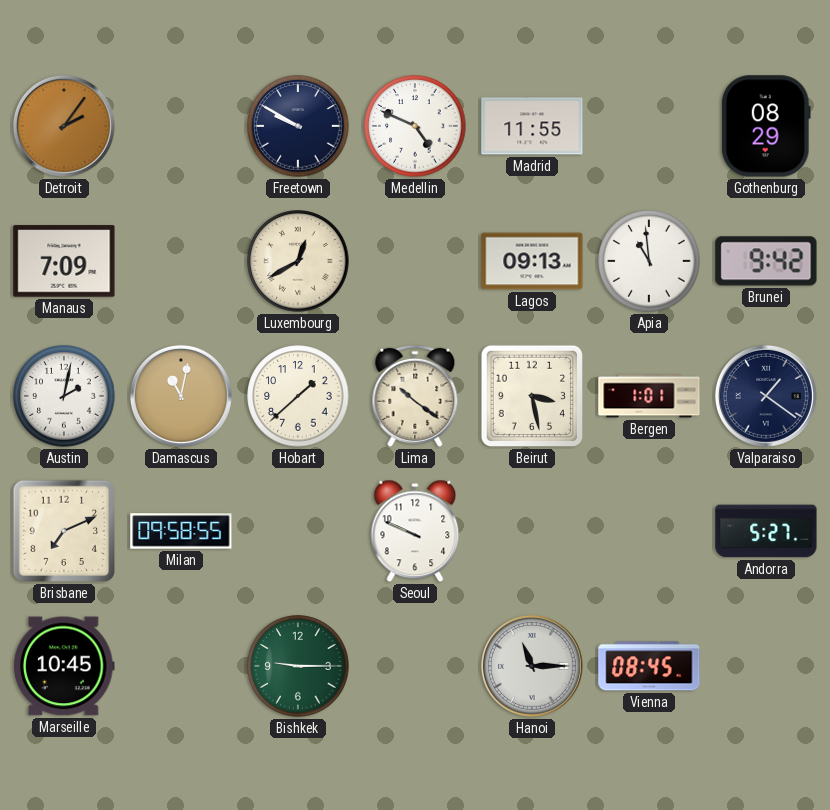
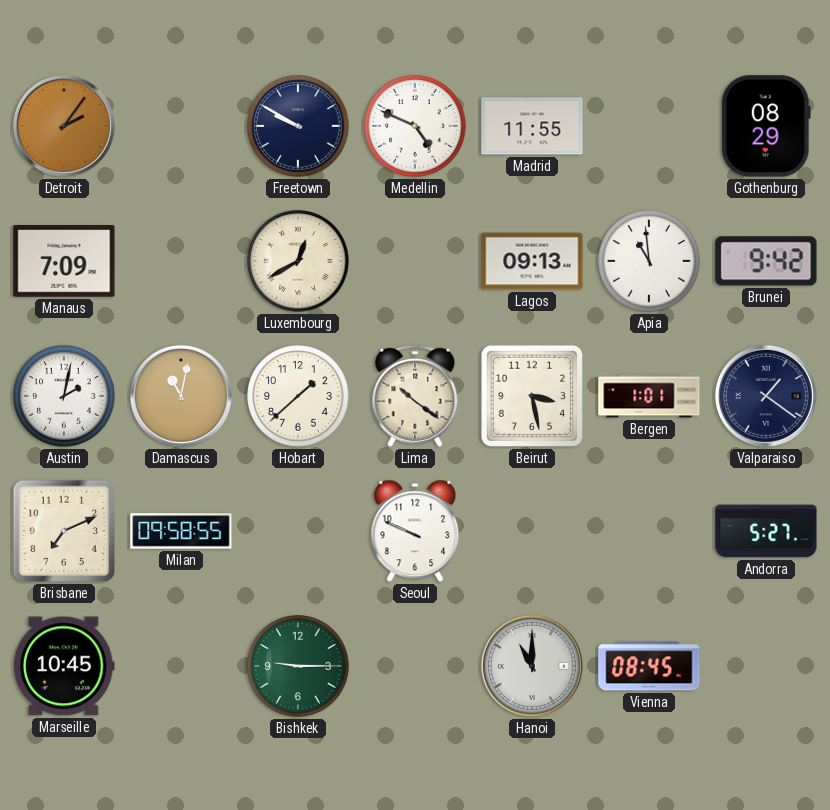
Hanoi: 11:15 -> 11:00
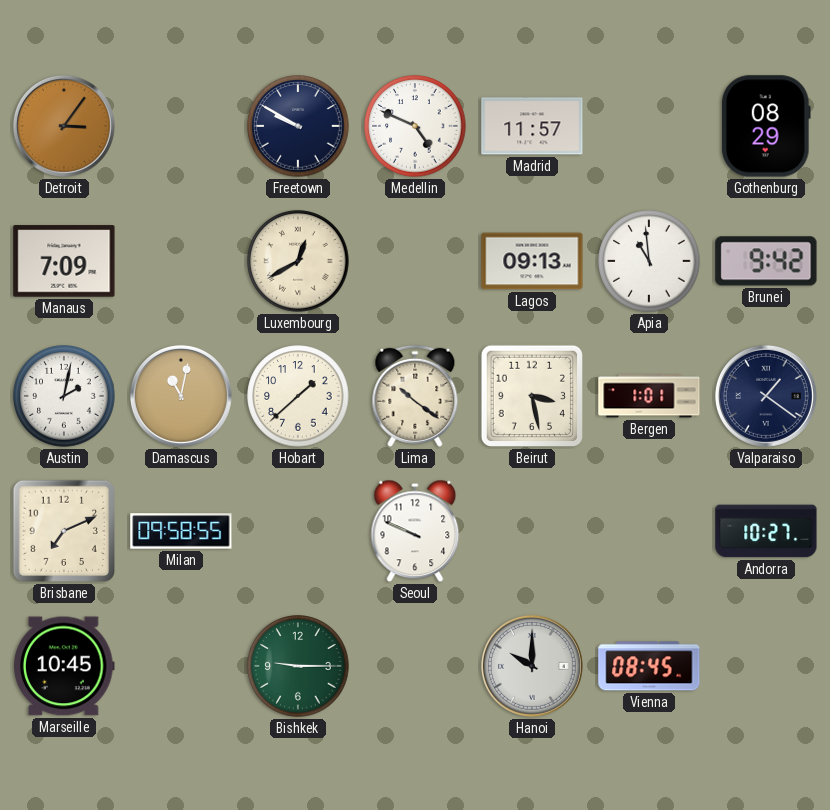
Detroit: 2:06 -> 3:06
Madrid: 11:55 -> 11:57
Andorra: 5:27 -> 10:27
Hanoi: 11:00 -> 10:00
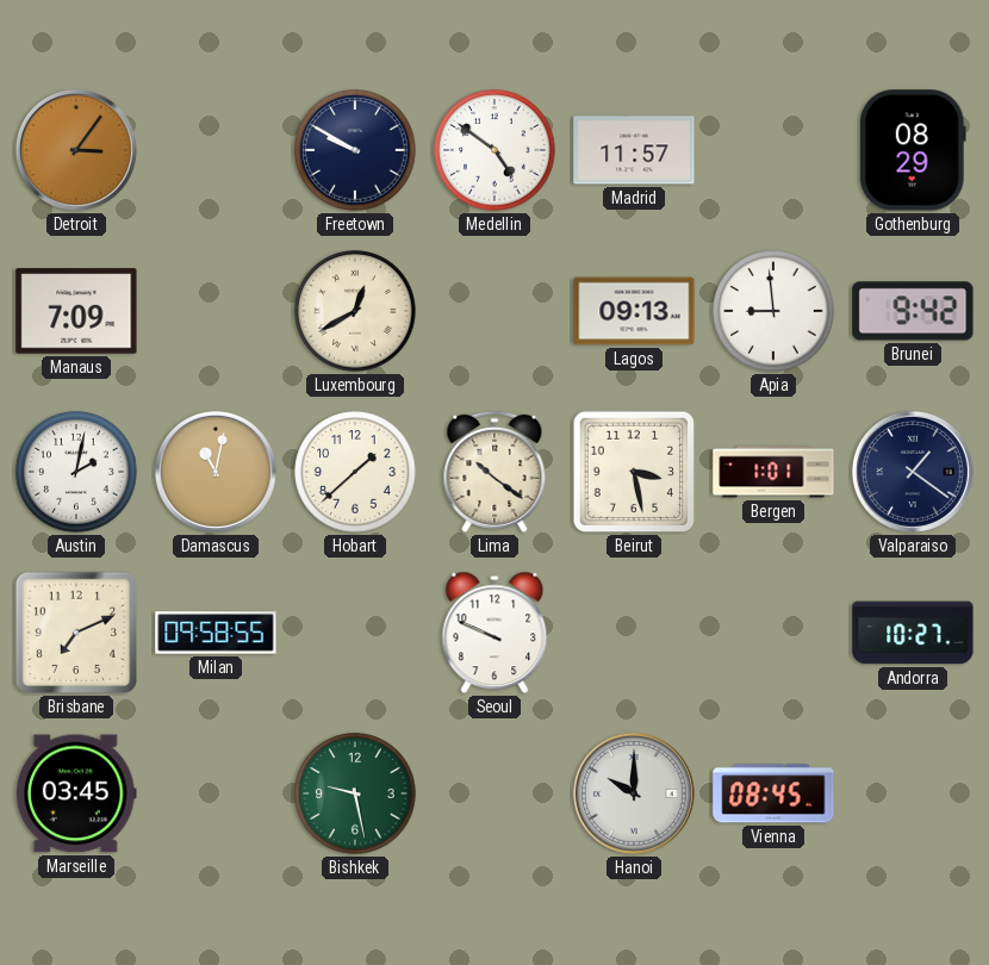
Medellin: 4:49 -> 4:51
Apia: 10:59 -> 8:59
Marseille: 10:45 -> 03:45
Bishkek: 9:15 -> 9:28
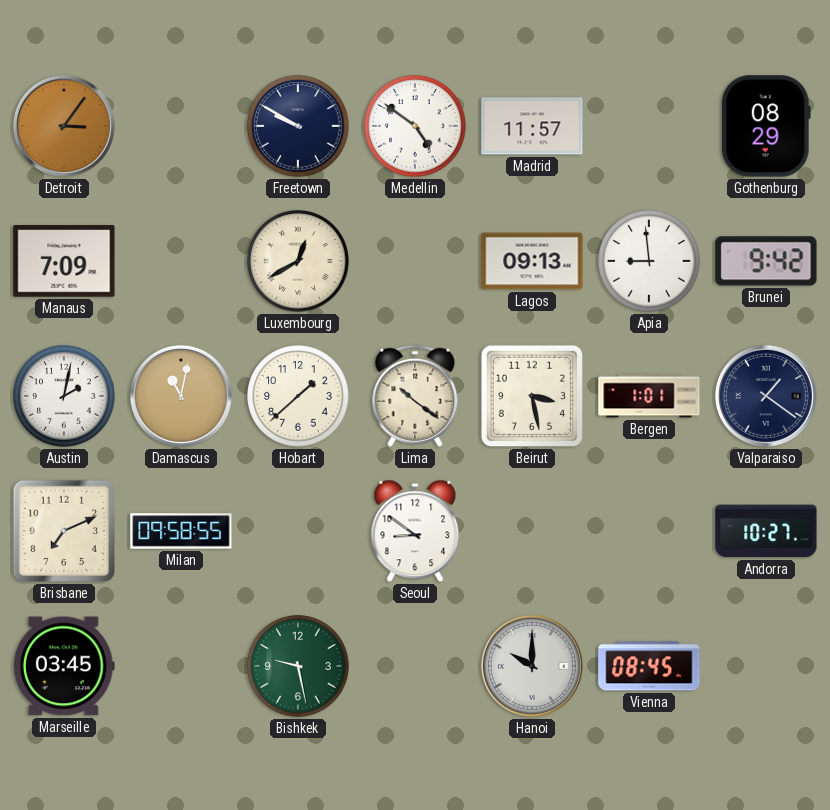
Seoul: 9:49 -> 8:51
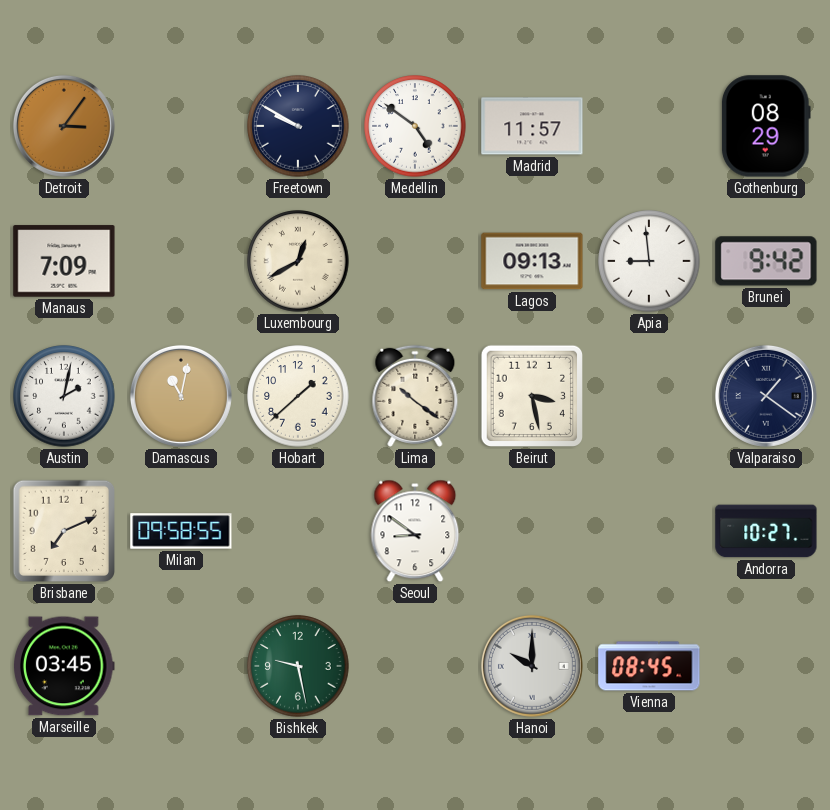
Bergen: 1:01 -> none
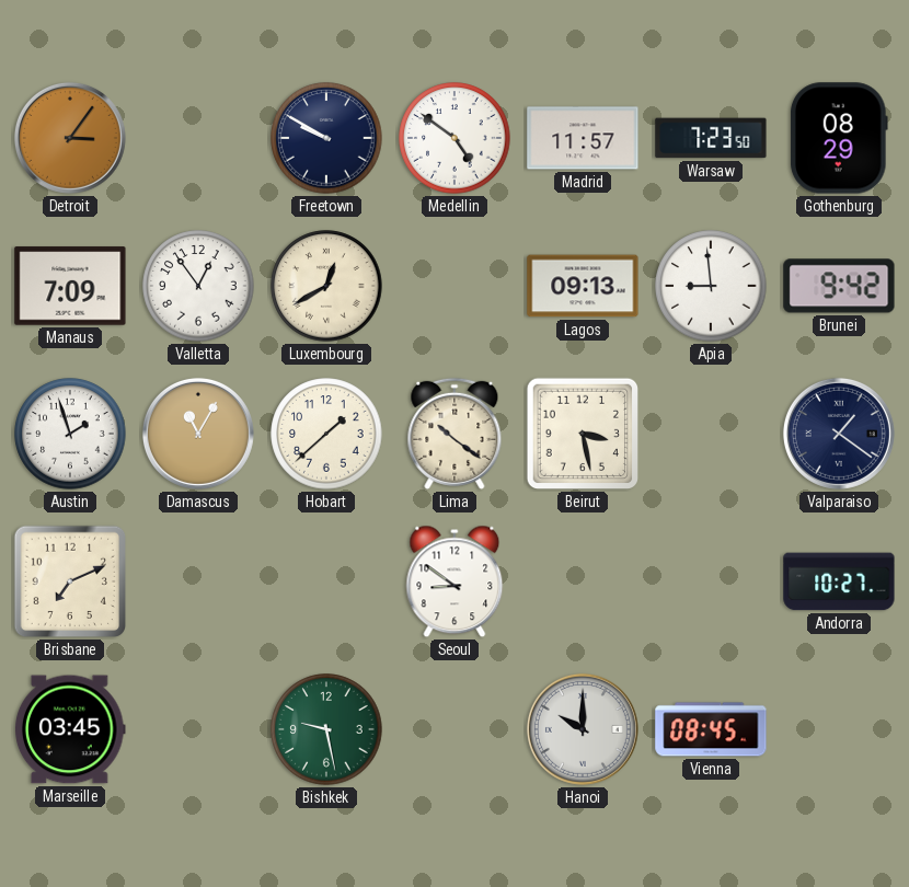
Warsaw: none -> 7:23
Valletta: none -> 12:54
Austin: 2:02 -> 1:57
Damascus: 11:02 -> 11:05
Milan: 09:58 -> none
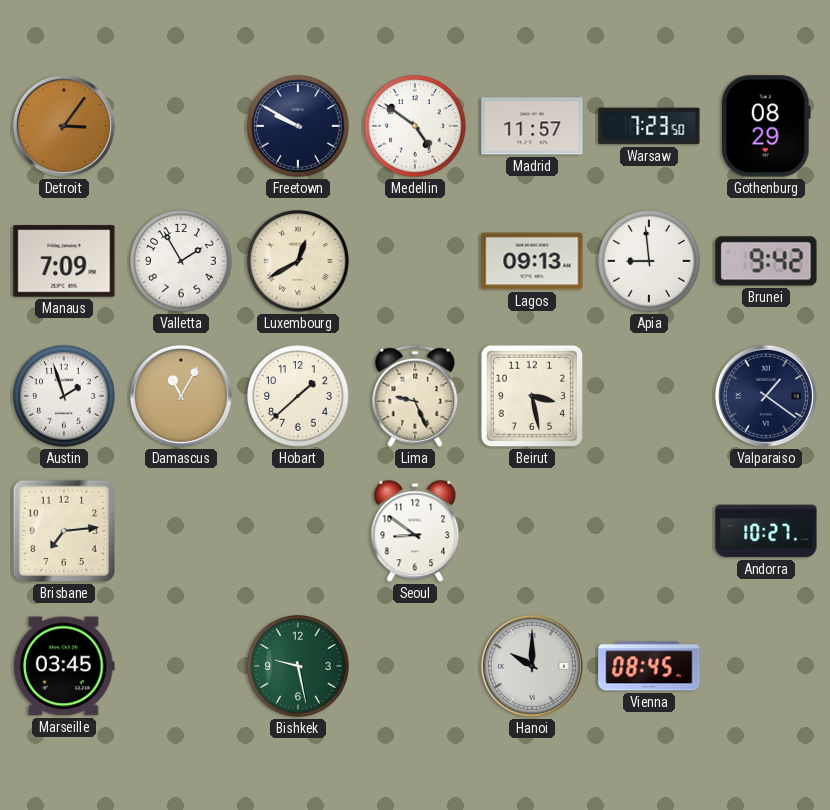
Valletta: 12:54 -> 1:55
Lima: 10:21 -> 9:26
Brisbane: 7:11 -> 7:14
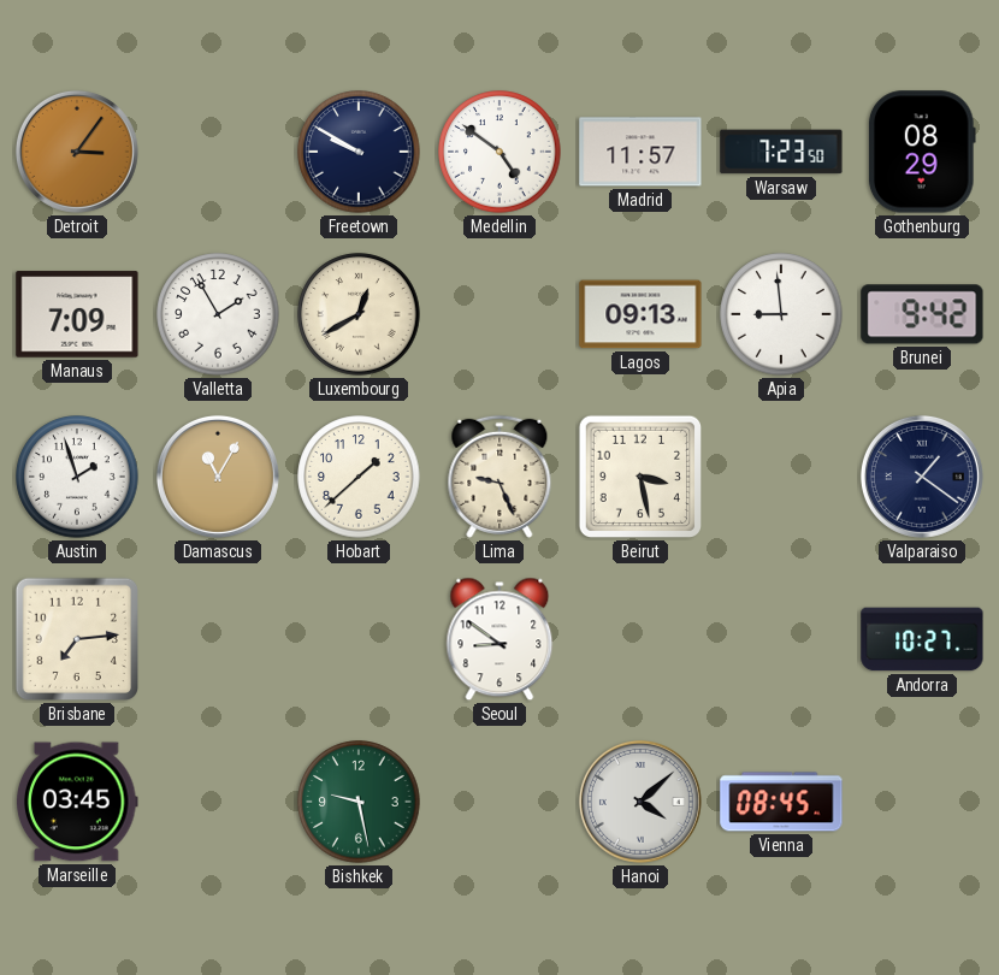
Hanoi: 10:00 -> 4:08
